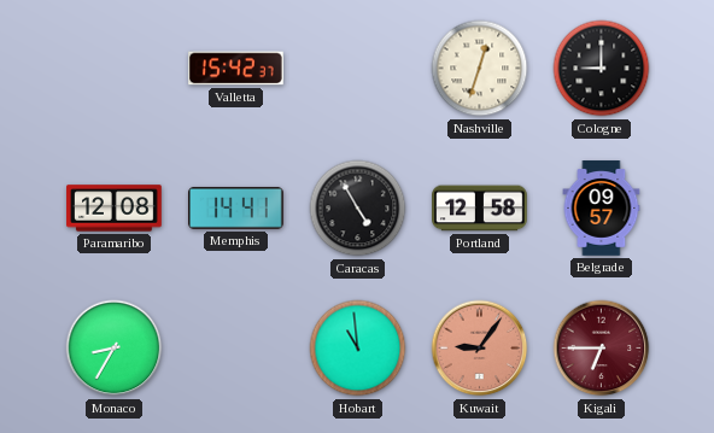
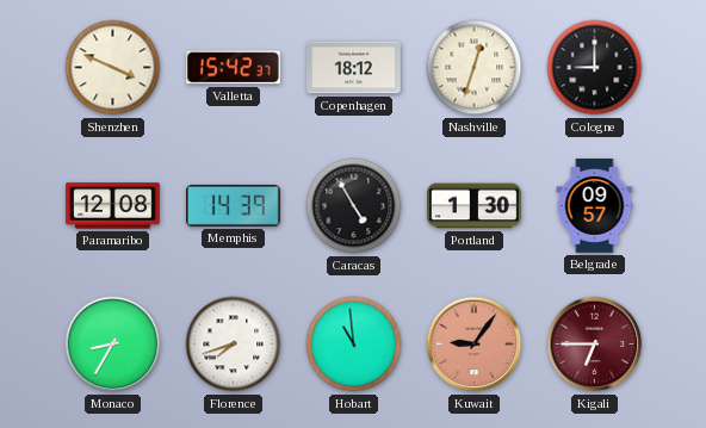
Shenzhen: none -> 3:49
Copenhagen: none -> 18:12
Memphis: 14:41 -> 14:39
Portland: 12:58 -> 1:30
Florence: none -> 7:42
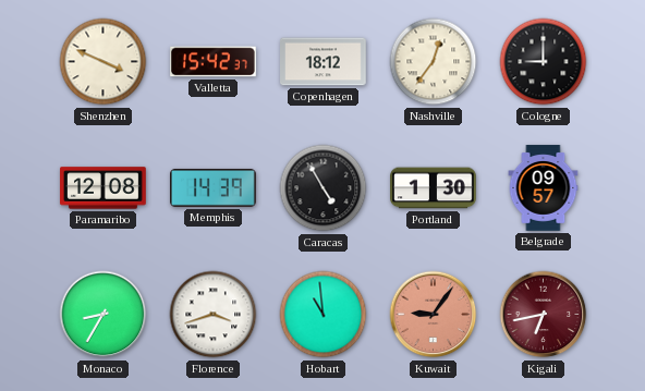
Nashville: 12:33 -> 12:36
Florence: 7:42 -> 3:42
Kigali: 6:45 -> 6:43
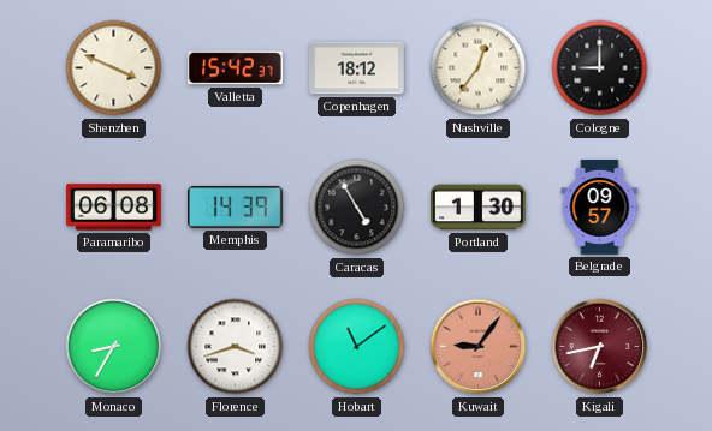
Paramaribo: 12:08 -> 06:08
Hobart: 10:59 -> 11:09
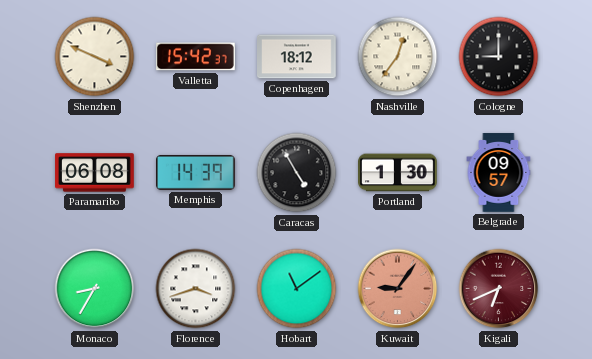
Kigali: 6:43 -> 6:41
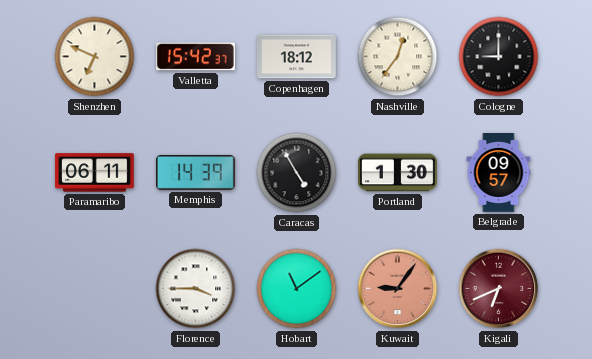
Shenzhen: 3:49 -> 6:49
Paramaribo: 06:08 -> 06:11
Monaco: 8:35 -> none
Florence: 3:42 -> 3:45
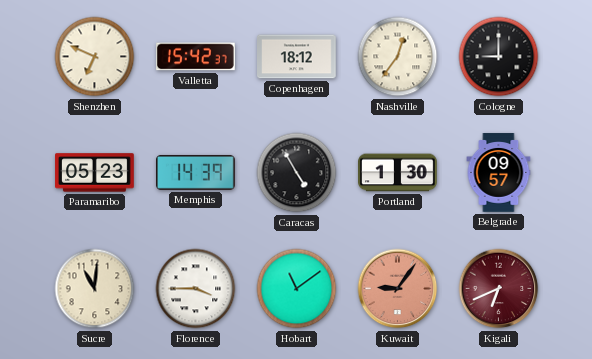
Paramaribo: 06:11 -> 05:23
Sucre: none -> 11:01
